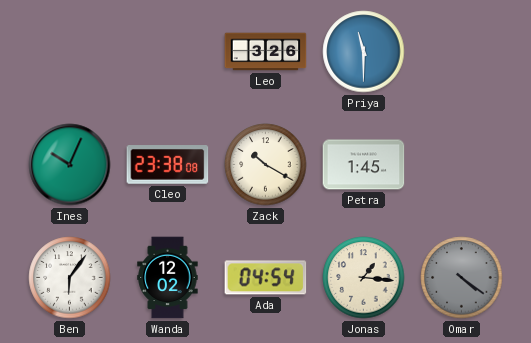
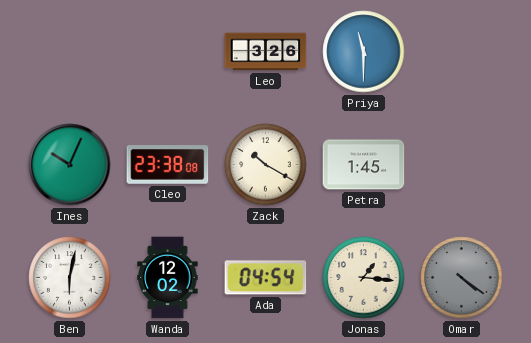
Ben: 6:06 -> 6:02
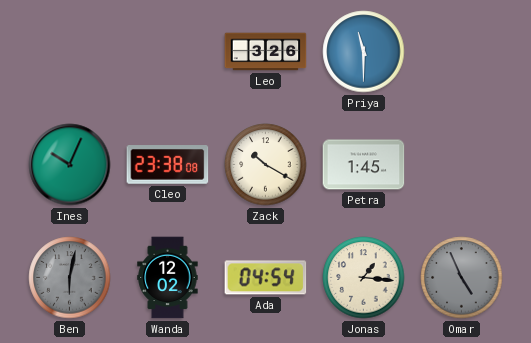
Ben dial: white -> grey
Omar: 4:21 -> 4:56
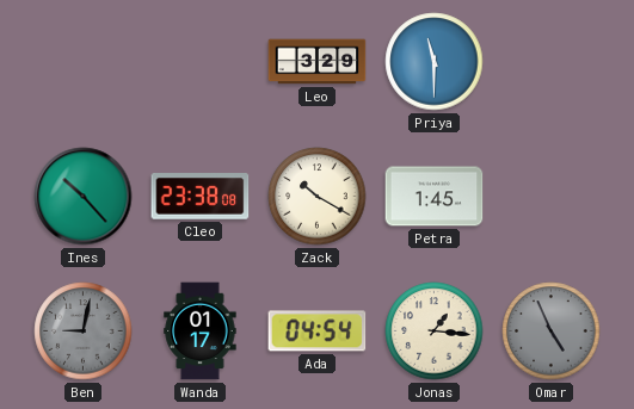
Leo: 3:26 -> 3:29
Ines: 10:04 -> 10:23
Ben: 6:02 -> 9:02
Wanda: 12:02 -> 01:17
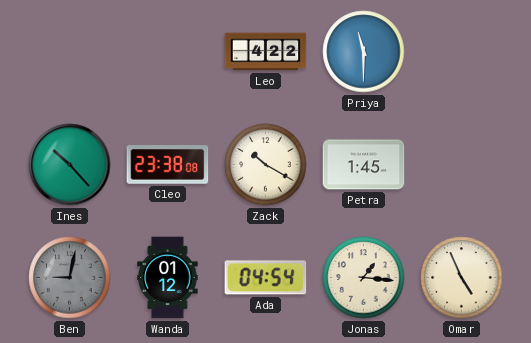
Leo: 3:29 -> 4:22
Wanda: 01:17 -> 01:12
Omar dial: grey -> cream
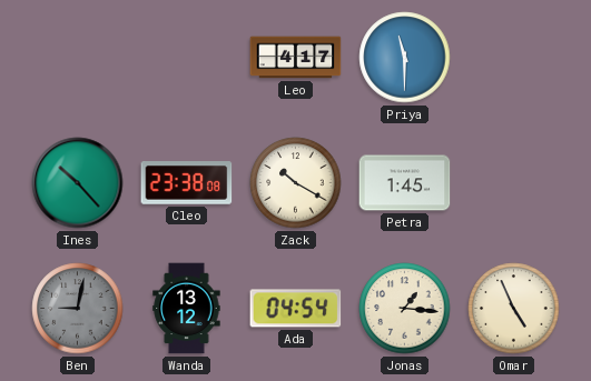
Leo: 4:22 -> 4:17
Wanda: 01:12 -> 13:12
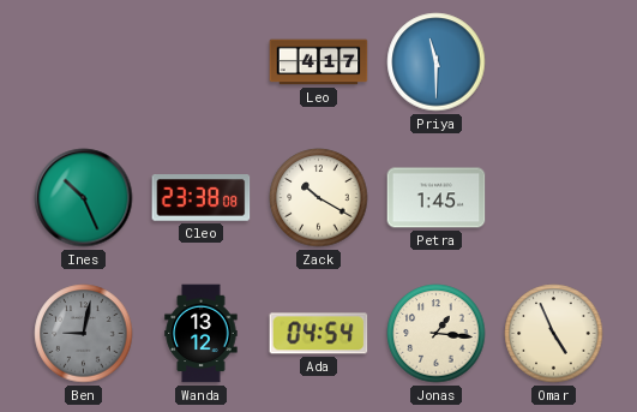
Ines: 10:23 -> 10:26
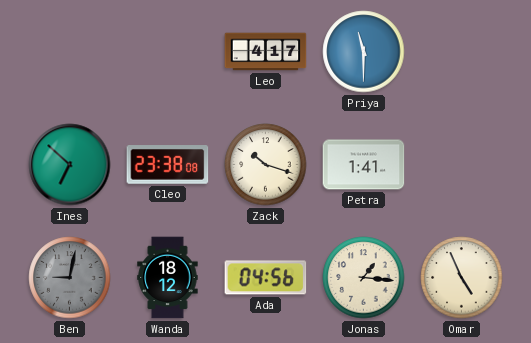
Ines: 10:26 -> 6:52
Zack: 10:20 -> 10:18
Petra: 1:45 -> 1:41
Wanda: 13:12 -> 18:12
Ada: 04:54 -> 04:56
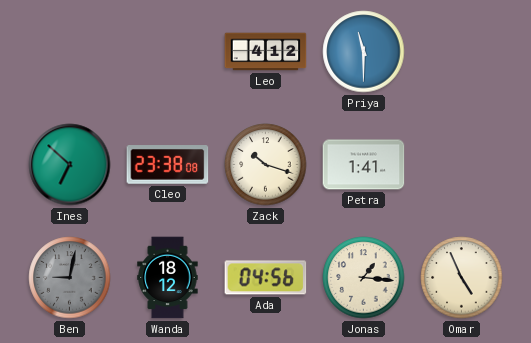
Leo: 4:17 -> 4:12
